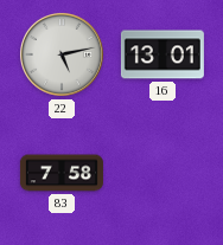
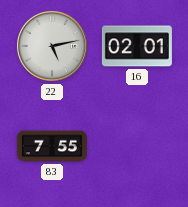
16: 13:01 -> 02:01
83: 7:58 -> 7:55
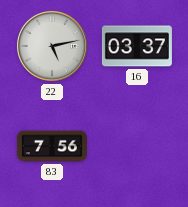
16: 02:01 -> 03:37
83: 7:55 -> 7:56
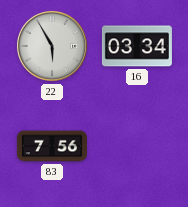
22: 5:13 -> 5:55
16: 03:37 -> 03:34
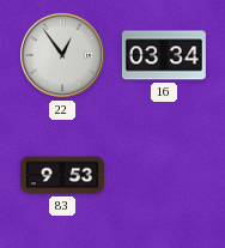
22: 5:55 -> 12:54
83: 7:56 -> 9:53
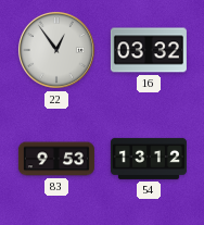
16: 03:34 -> 03:32
54: none -> 13:12
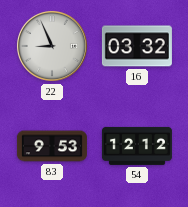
22: 12:54 -> 8:56
54: 13:12 -> 12:12
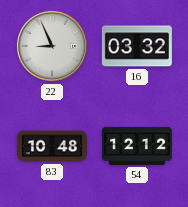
83: 9:53 -> 10:48
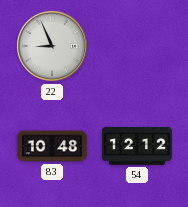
16: 03:32 -> none
